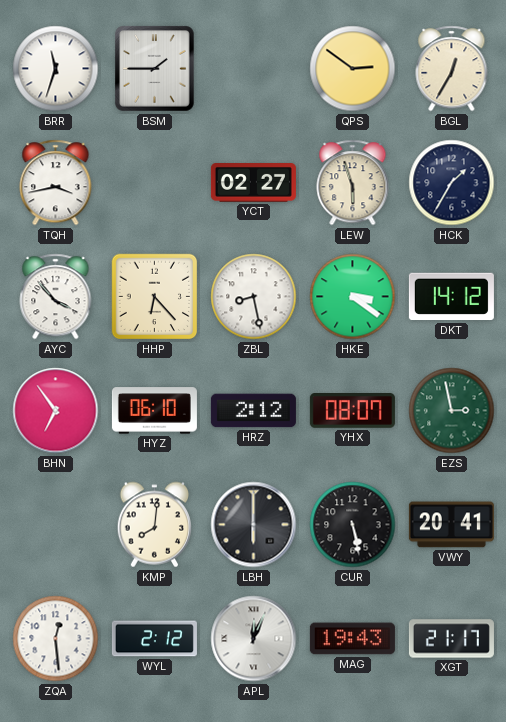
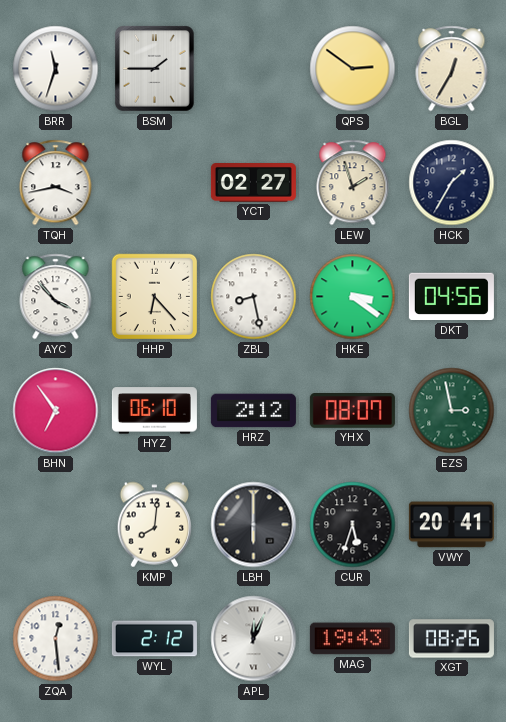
LEW: 5:57 -> 1:57
DKT: 14:12 -> 04:56
CUR: 5:28 -> 5:33
XGT: 21:17 -> 08:26
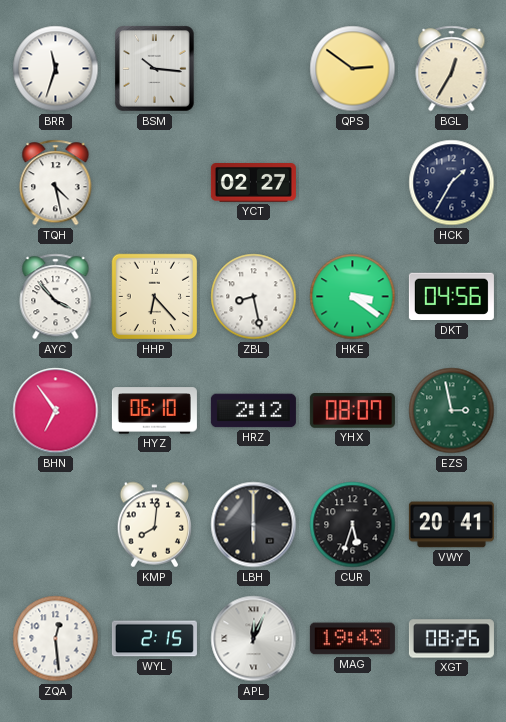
BSM: 1:45 -> 10:16
TQH: 3:43 -> 4:28
LEW: 1:57 -> none
WYL: 2:12 -> 2:15
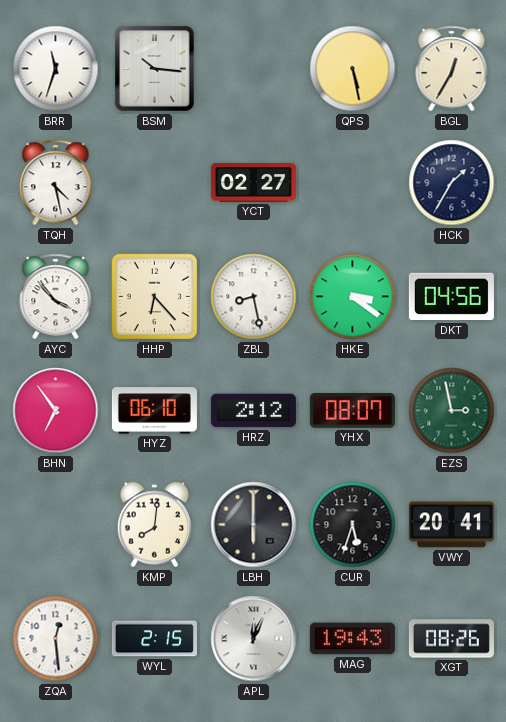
QPS: 2:51 -> 5:28
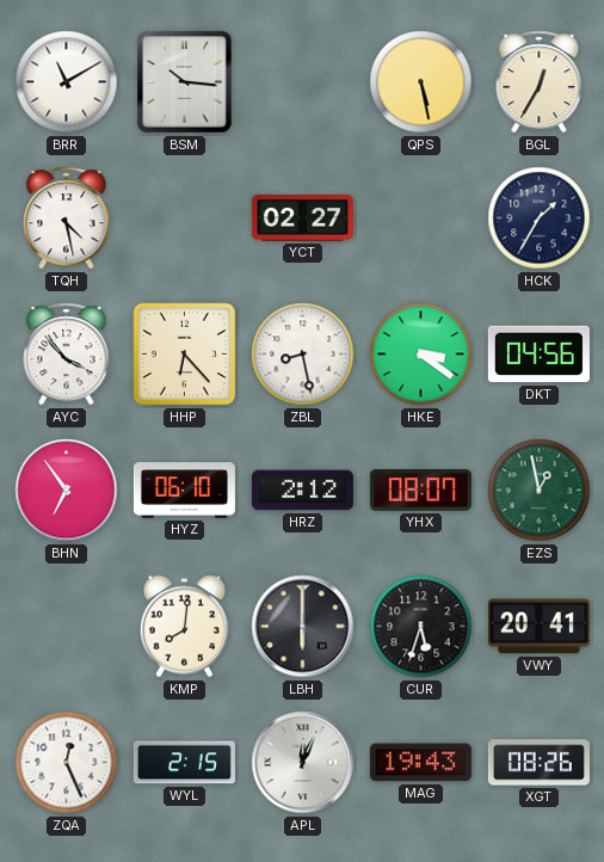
BRR: 11:33 -> 11:10
EZS: 2:58 -> 12:58
ZQA: 12:29 -> 12:26
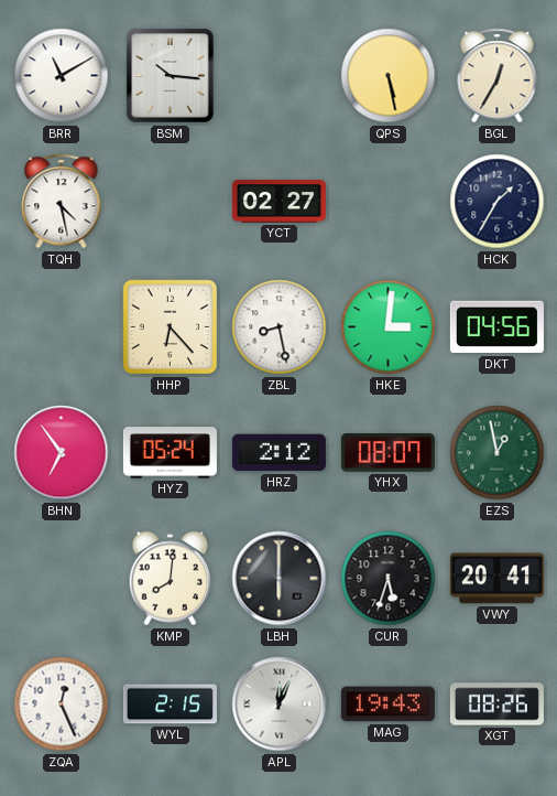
AYC: 3:53 -> none
HKE: 3:21 -> 3:01
HYZ: 06:10 -> 05:24
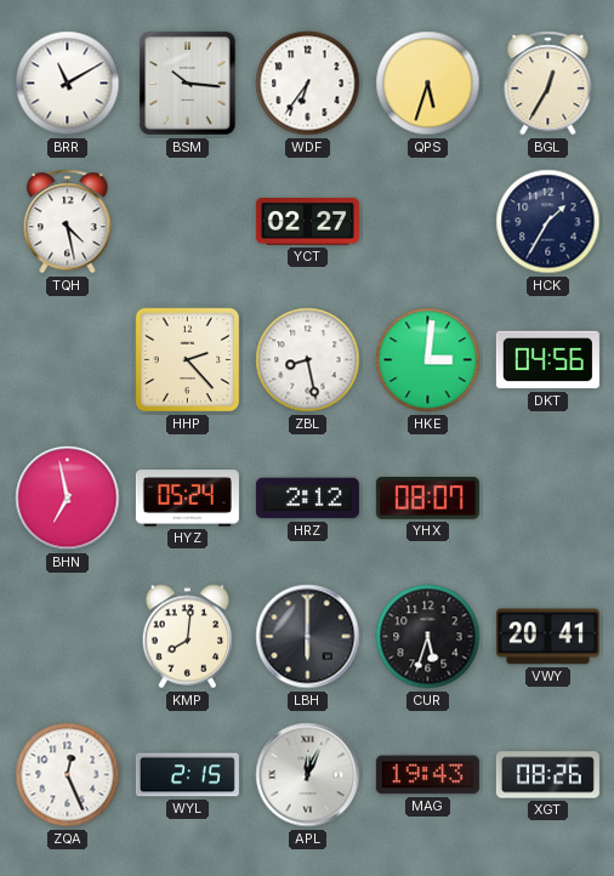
WDF: none -> 6:36
QPS: 5:28 -> 5:33
HHP: 6:23 -> 2:23
BHN: 6:54 -> 6:58
EZS: 12:58 -> none
